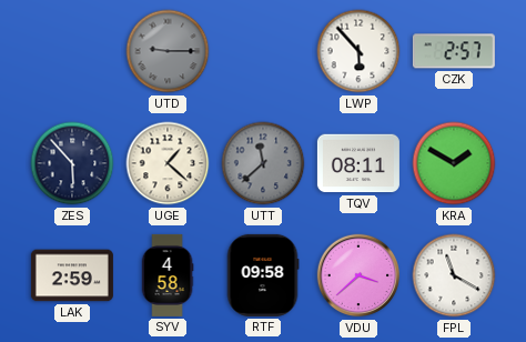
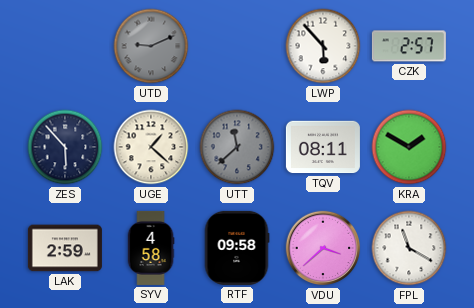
UTD: 9:15 -> 9:11
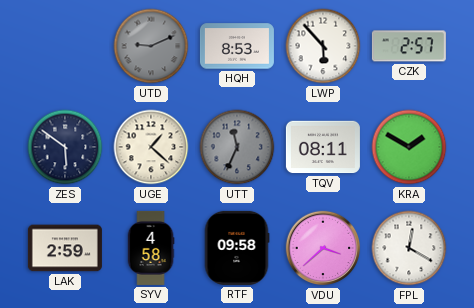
HQH: none -> 8:53
ZES: 5:53 -> 5:51
UTT: 11:38 -> 11:34
FPL: 11:20 -> 12:20
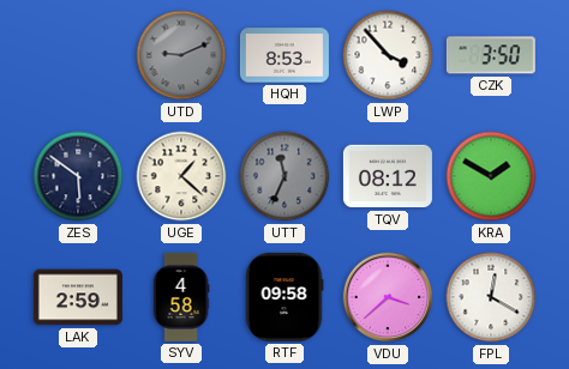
LWP: 5:53 -> 3:53
CZK: 2:57 -> 3:50
TQV: 08:11 -> 08:12
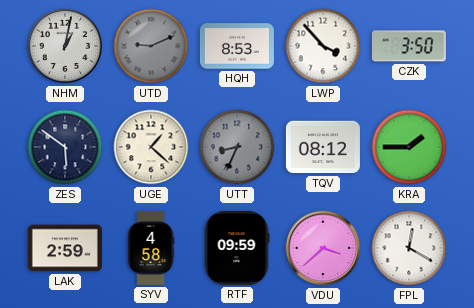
NHM: none -> 1:02
UTT: 11:34 -> 8:34
KRA: 1:50 -> 1:45
RTF: 09:58 -> 09:59
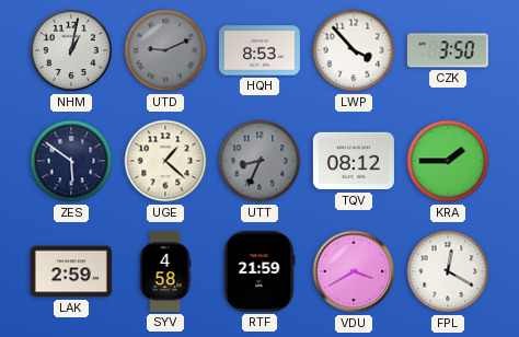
RTF: 09:59 -> 21:59
VDU: 3:38 -> 3:40
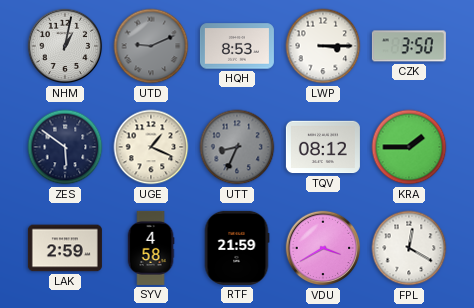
LWP: 3:53 -> 3:15
UGE: 1:22 -> 1:19
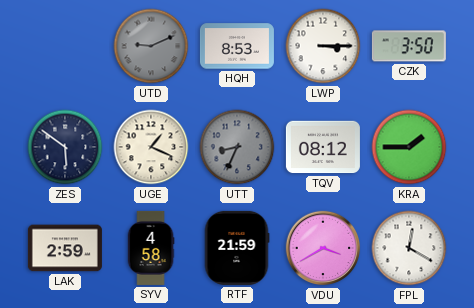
NHM: 1:02 -> none
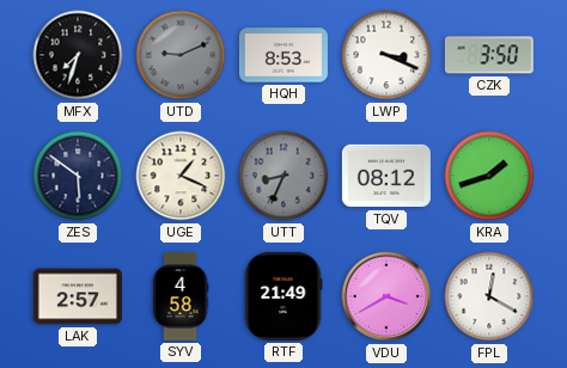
MFX: none -> 7:33
LWP: 3:15 -> 3:19
KRA: 1:45 -> 1:42
LAK: 2:59 -> 2:57
RTF: 21:59 -> 21:49
